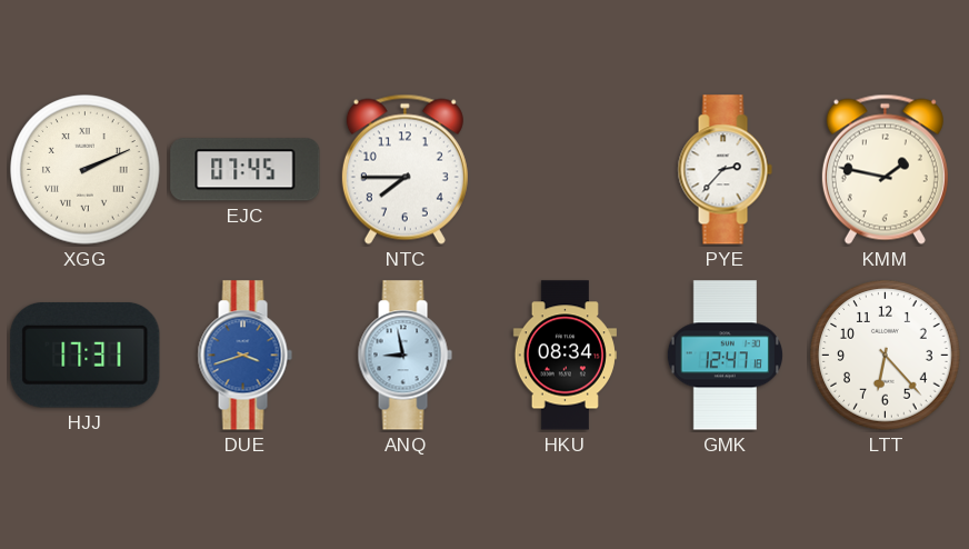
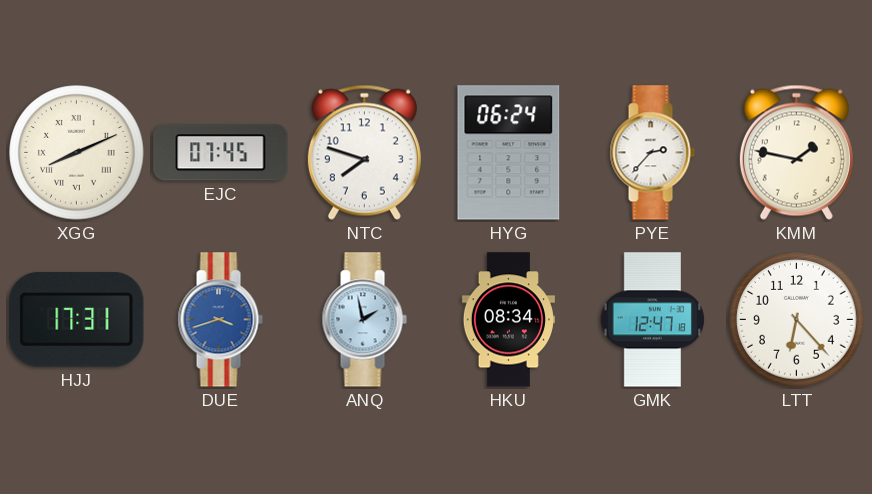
XGG: 2:11 -> 8:11
NTC: 7:45 -> 7:48
HYG: none -> 06:24
ANQ: 8:58 -> 1:58
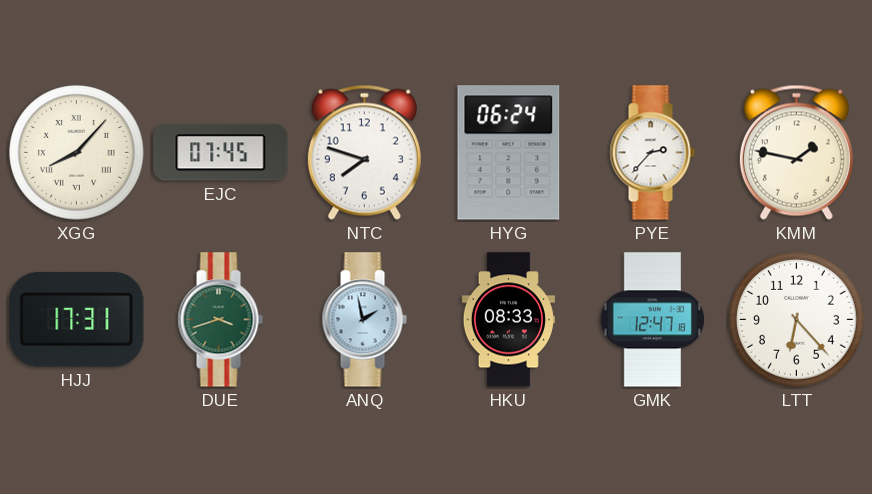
XGG: 8:11 -> 8:07
DUE dial: blue -> green
HKU: 08:34 -> 08:33
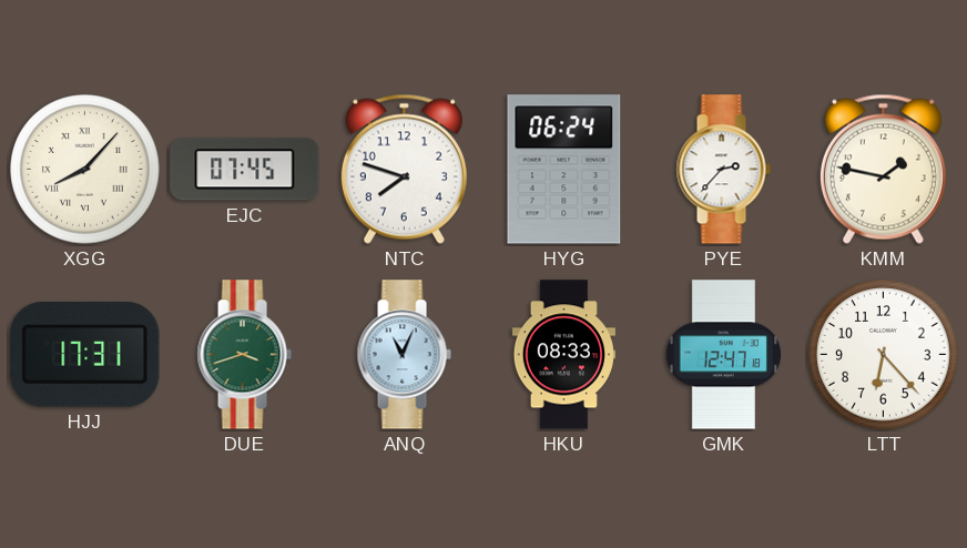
ANQ: 1:58 -> 11:04
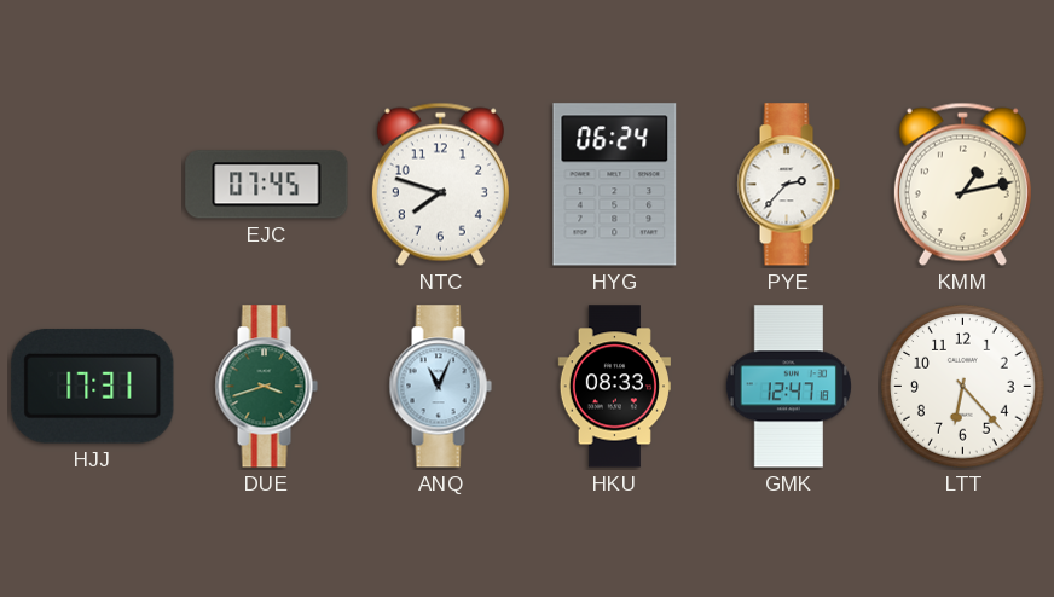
XGG: 8:07 -> none
KMM: 1:47 -> 1:13
